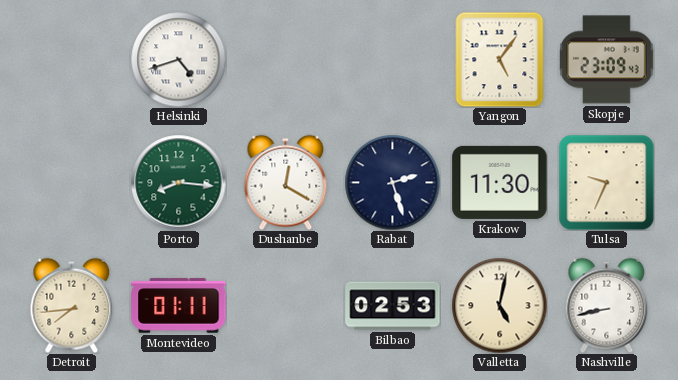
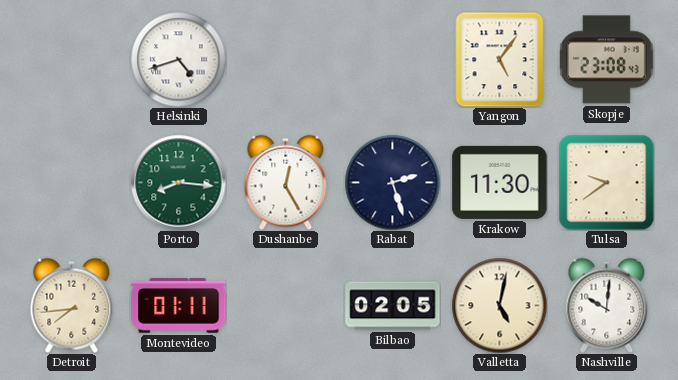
Skopje: 23:09 -> 23:08
Dushanbe: 12:20 -> 12:25
Tulsa: 9:34 -> 9:39
Bilbao: 02:53 -> 02:05
Nashville: 8:43 -> 10:01
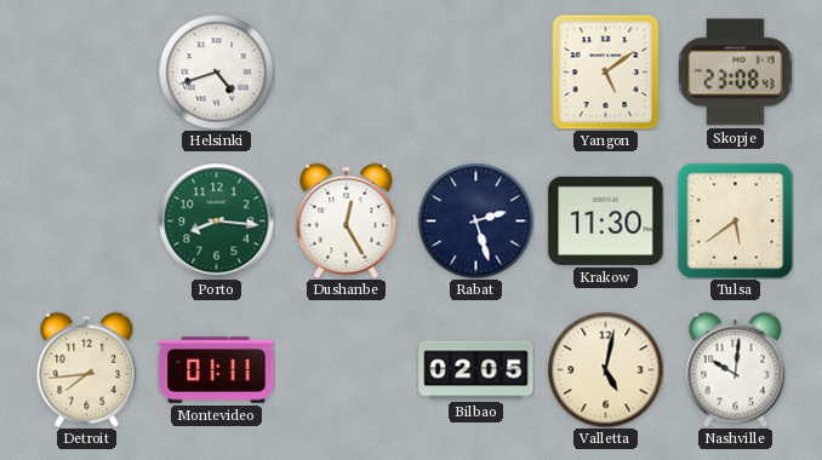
Yangon: 5:06 -> 5:09
Tulsa: 9:39 -> 5:39
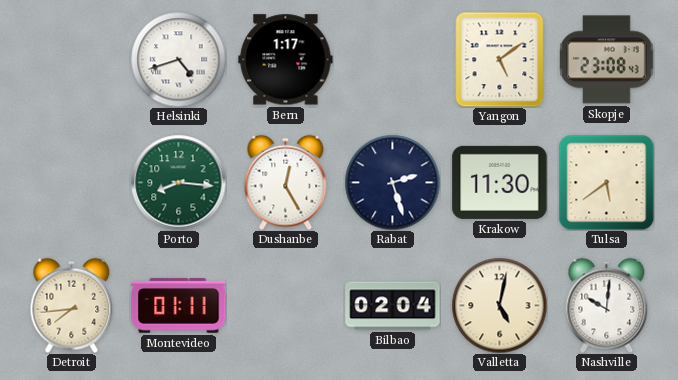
Bern: none -> 1:17
Bilbao: 02:05 -> 02:04
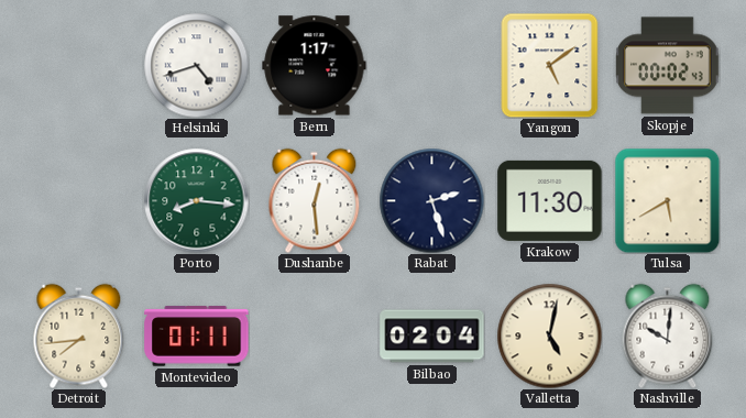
Skopje: 23:08 -> 00:02
Dushanbe: 12:25 -> 12:29
Tulsa: 5:39 -> 5:40
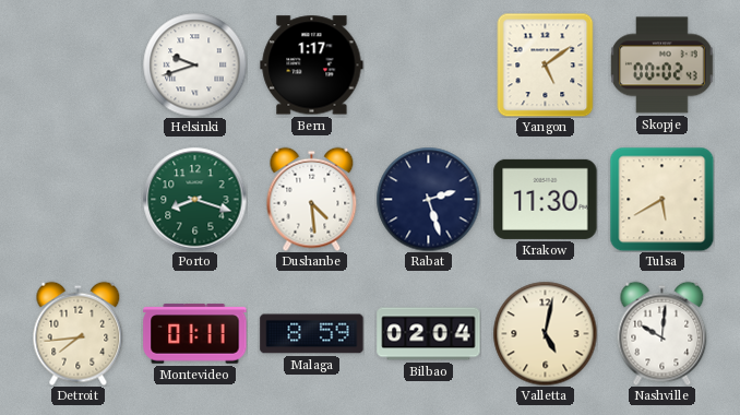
Helsinki: 4:42 -> 9:42
Porto: 8:16 -> 8:18
Dushanbe: 12:29 -> 4:29
Malaga: none -> 8:59
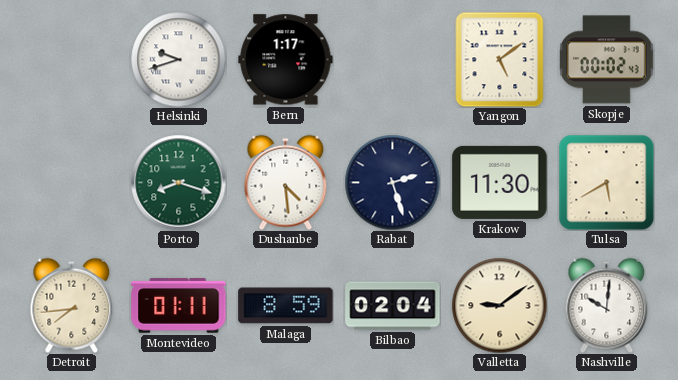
Valletta: 5:02 -> 9:09
